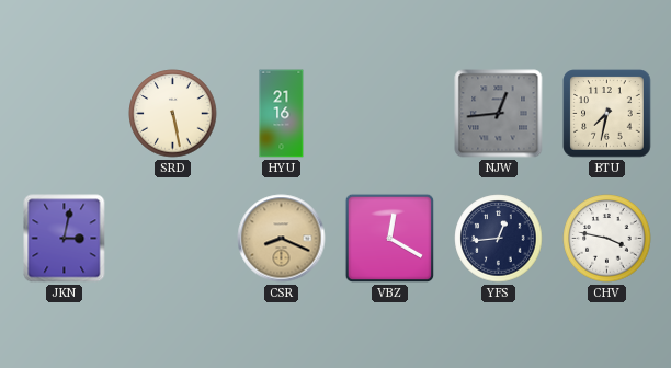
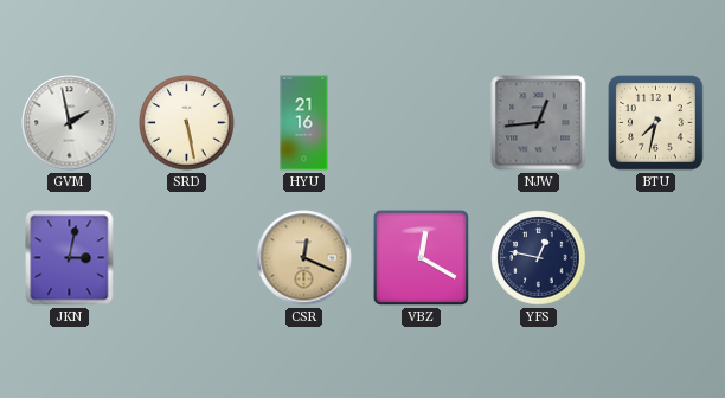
GVM: none -> 1:58
CSR: 8:19 -> 12:19
YFS: 12:44 -> 12:47
CHV: 3:47 -> none
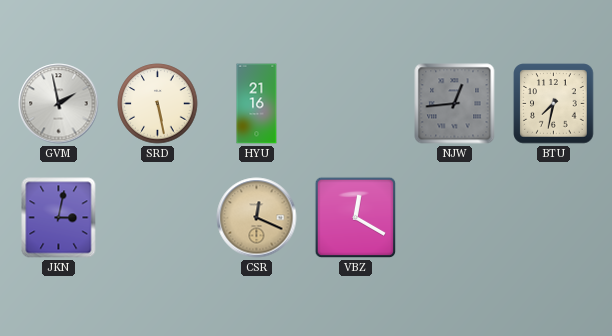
YFS: 12:47 -> none
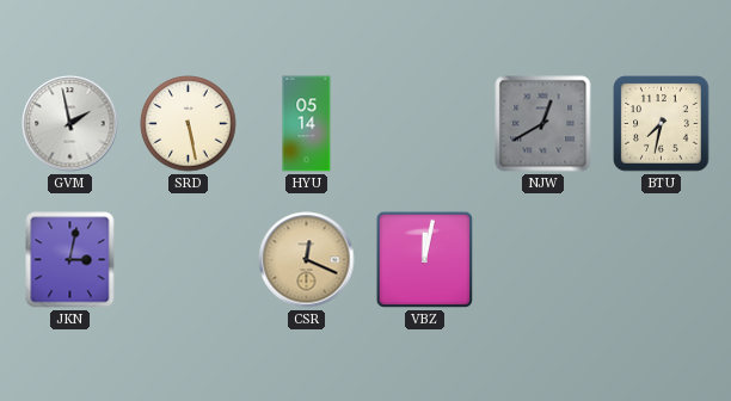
HYU: 21:16 -> 05:14
NJW: 12:44 -> 12:40
VBZ: 12:20 -> 12:02
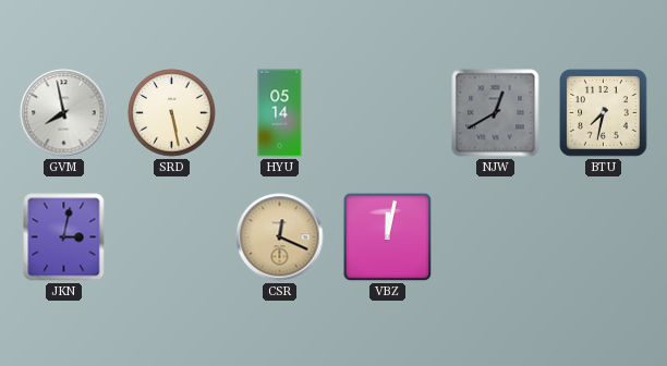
GVM: 1:58 -> 7:58
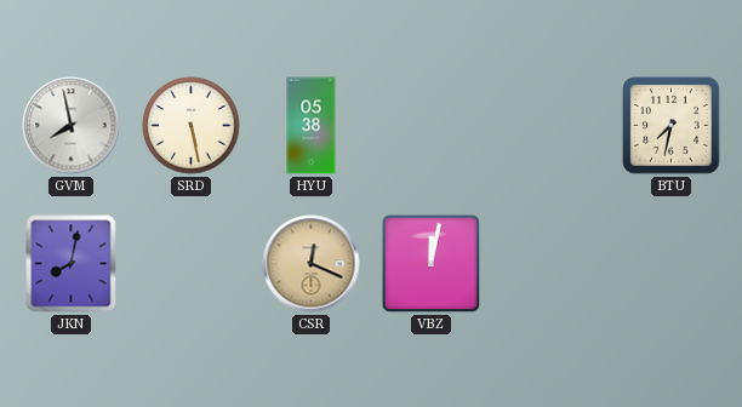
HYU: 05:14 -> 05:38
NJW: 12:40 -> none
JKN: 3:02 -> 8:02
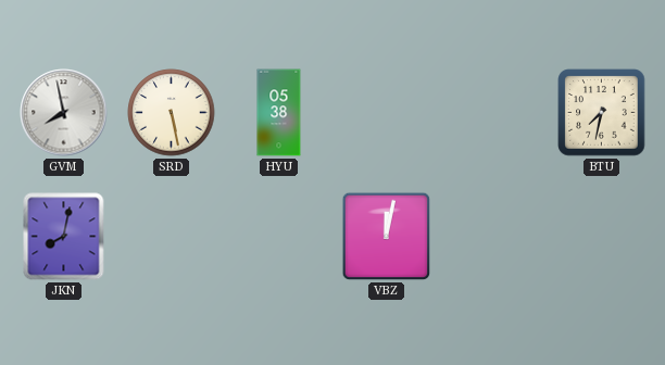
CSR: 12:19 -> none
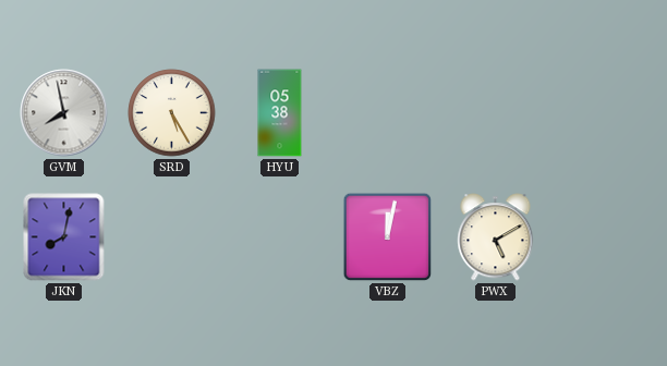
SRD: 5:28 -> 5:25
BTU: 7:32 -> none
PWX: none -> 5:10
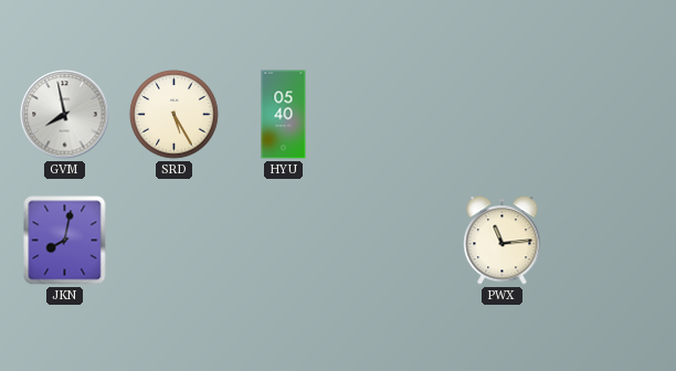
HYU: 05:38 -> 05:40
VBZ: 12:02 -> none
PWX: 5:10 -> 11:14
